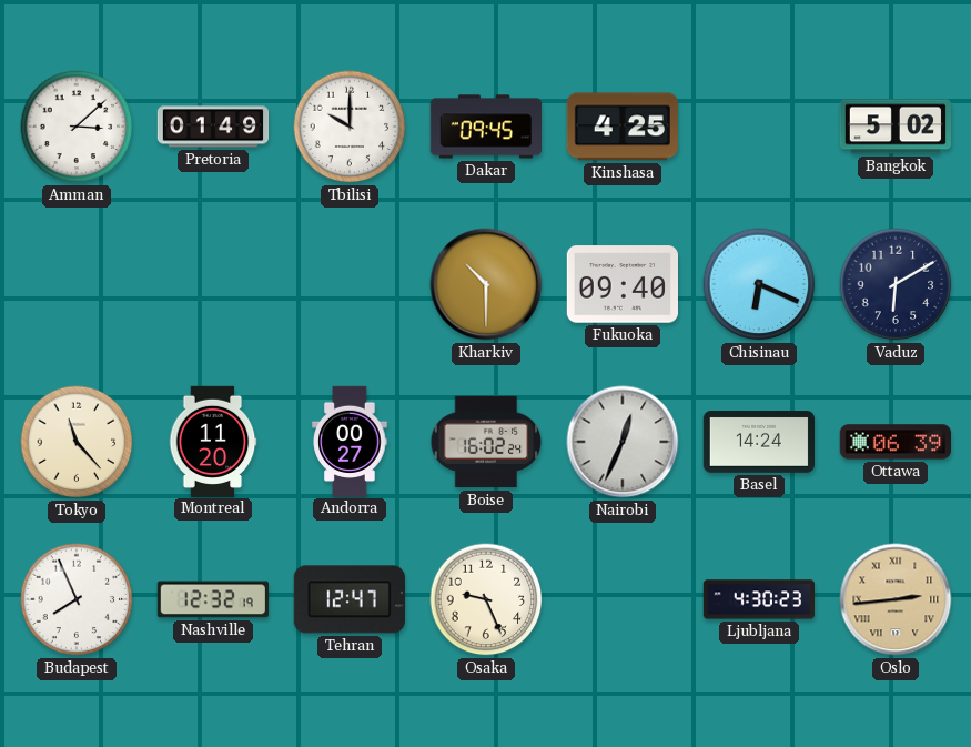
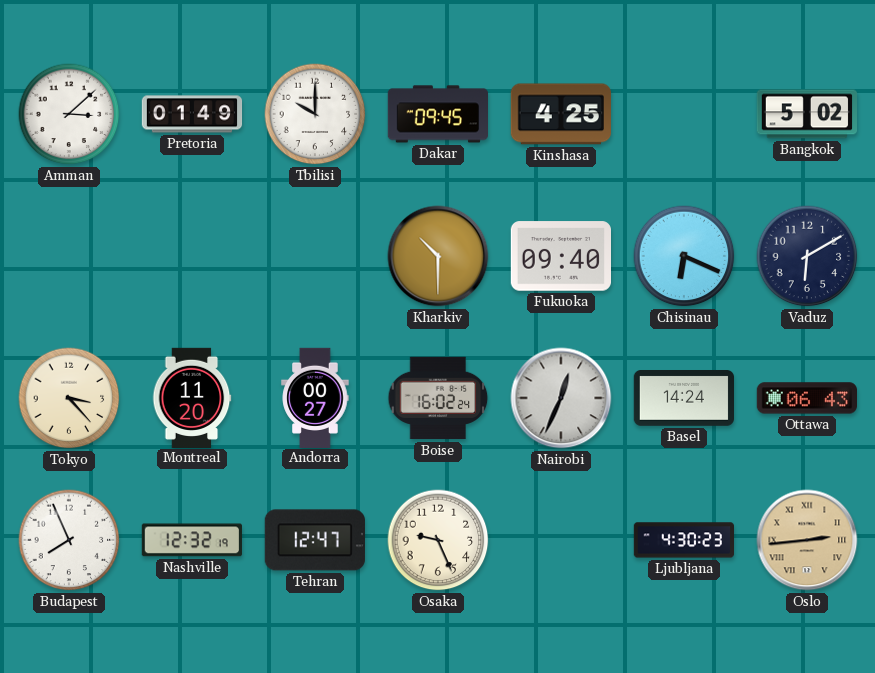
Tokyo: 11:23 -> 3:23
Ottawa: 06:39 -> 06:43
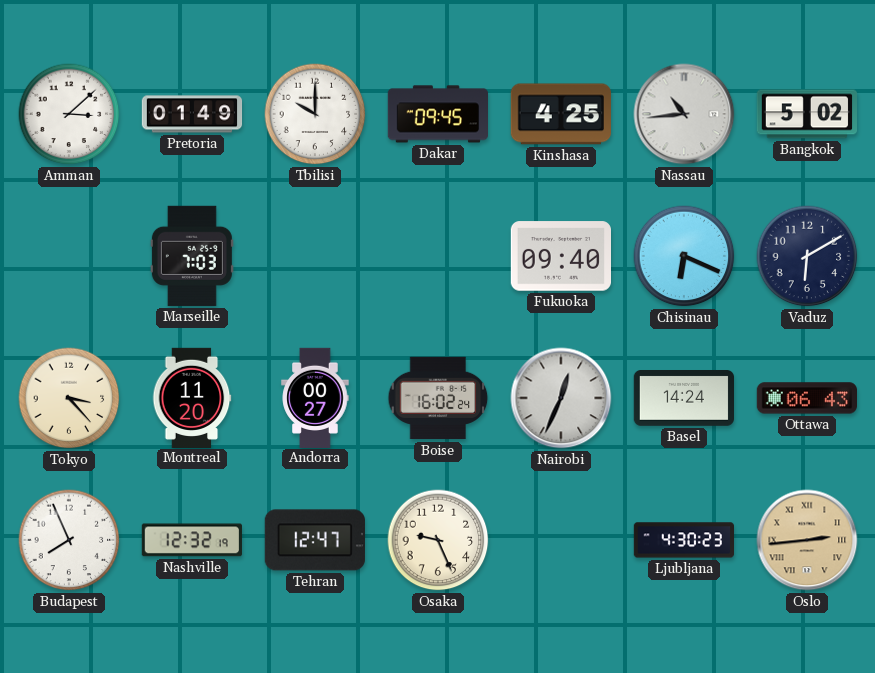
Nassau: none -> 10:44
Marseille: none -> 7:03
Kharkiv: 10:30 -> none
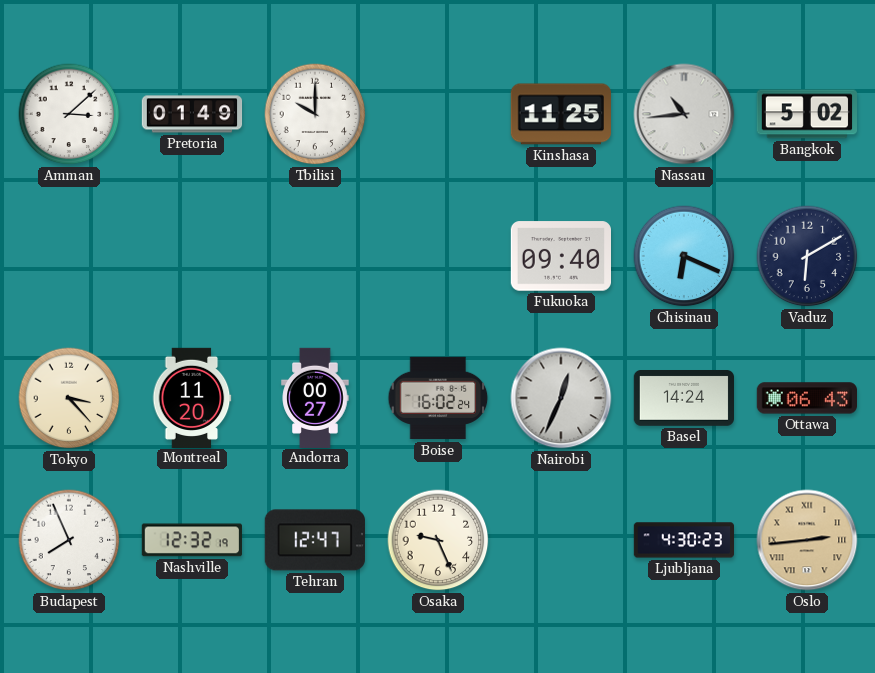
Dakar: 09:45 -> none
Kinshasa: 4:25 -> 11:25
Marseille: 7:03 -> none
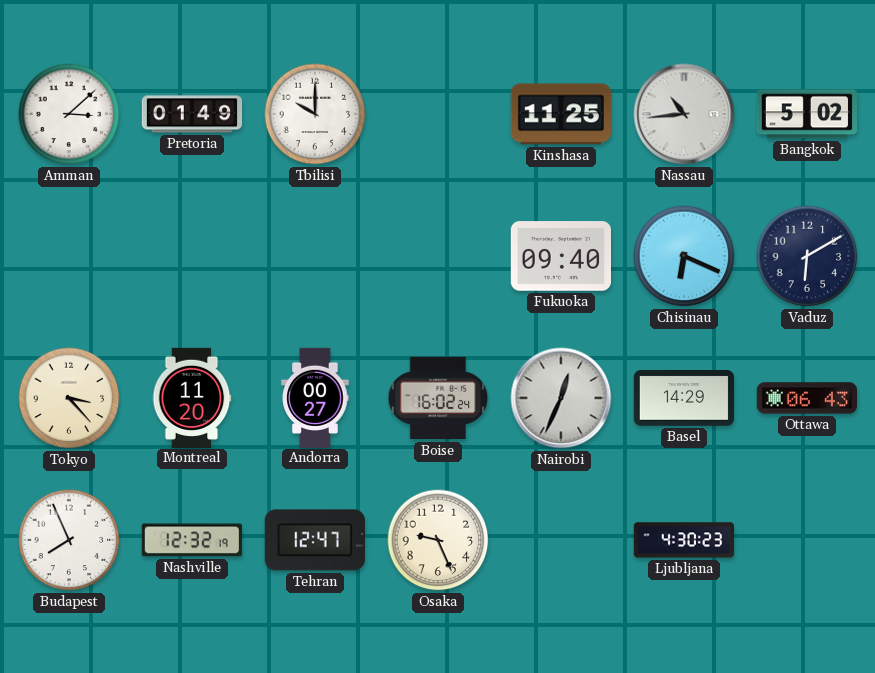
Basel: 14:24 -> 14:29
Oslo: 2:44 -> none
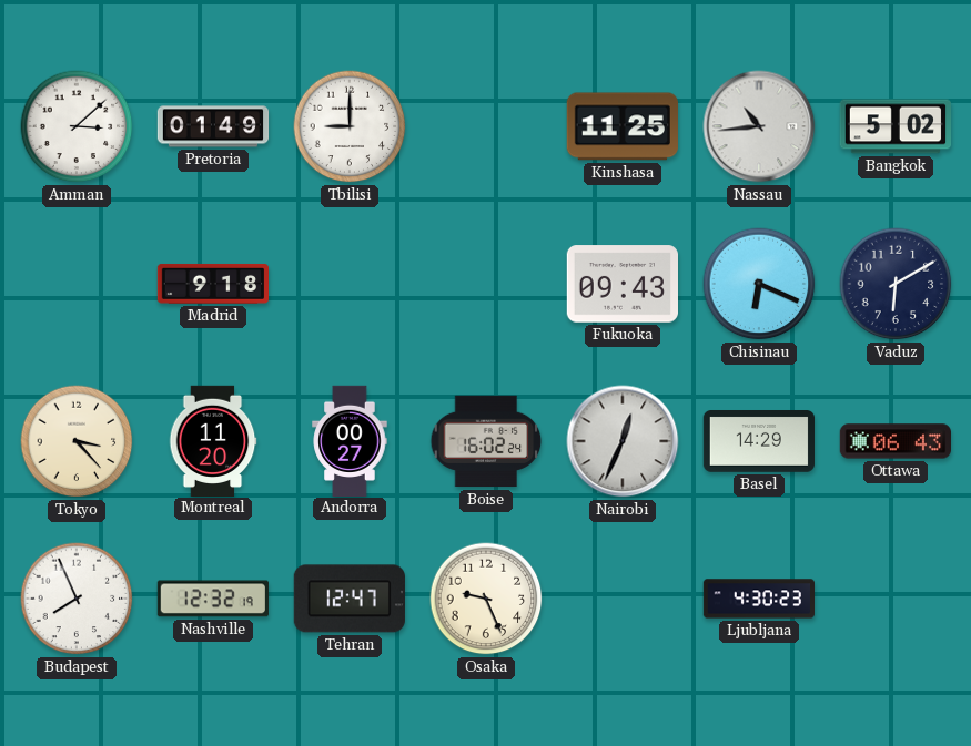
Tbilisi: 10:00 -> 9:00
Madrid: none -> 9:18
Fukuoka: 09:40 -> 09:43
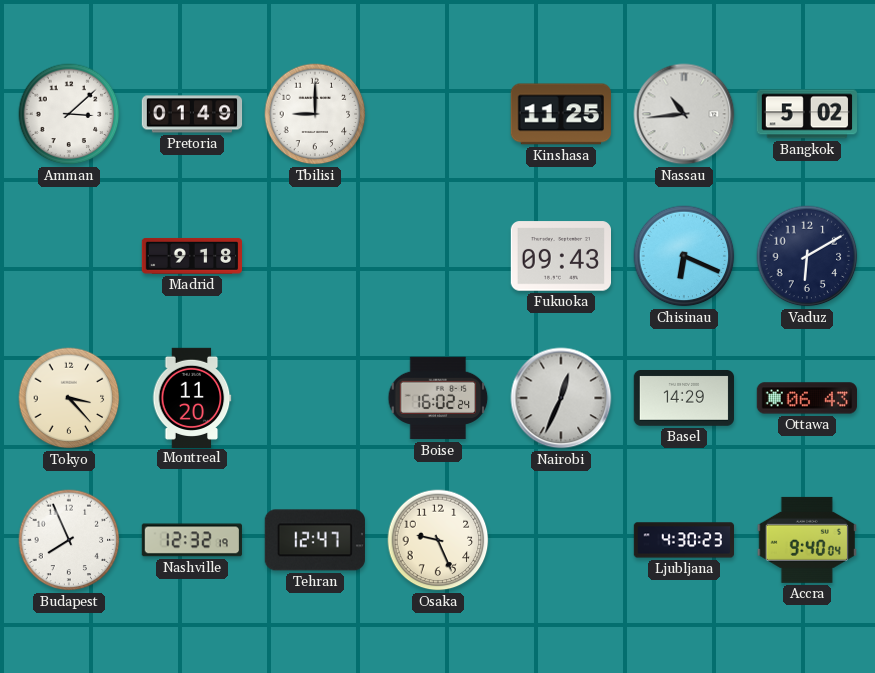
Andorra: 00:27 -> none
Accra: none -> 9:40
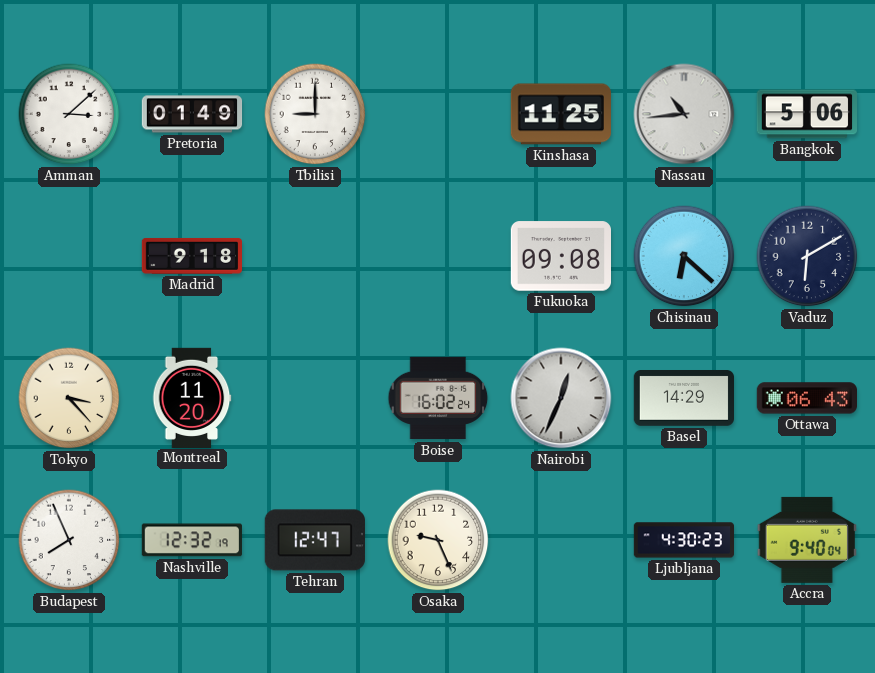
Bangkok: 5:02 -> 5:06
Fukuoka: 09:43 -> 09:08
Chisinau: 6:19 -> 6:22
